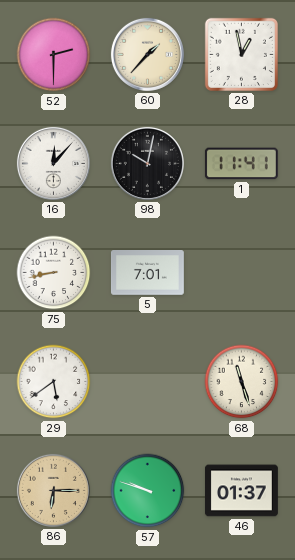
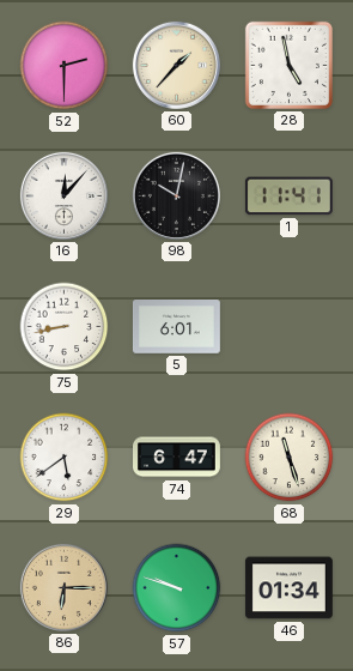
28: 12:58 -> 4:58
5: 7:01 -> 6:01
74: none -> 6:47
46: 01:37 -> 01:34
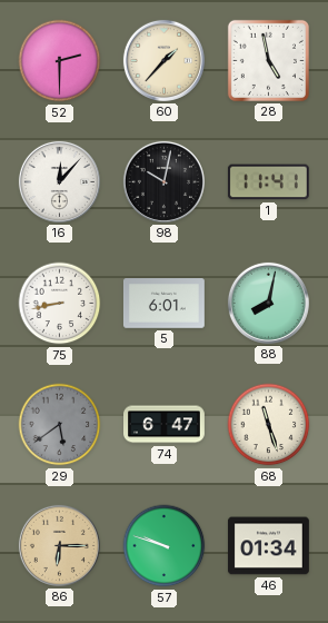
88: none -> 8:02
29 dial: white -> grey
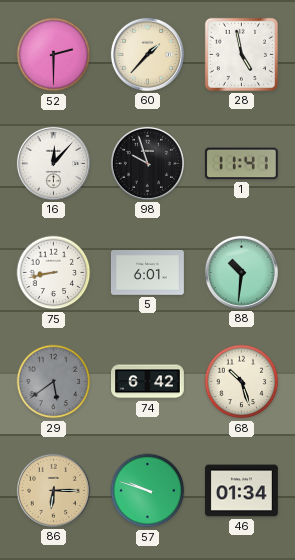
98: 10:02 -> 9:57
88: 8:02 -> 10:31
74: 6:47 -> 6:42
68: 11:27 -> 10:27
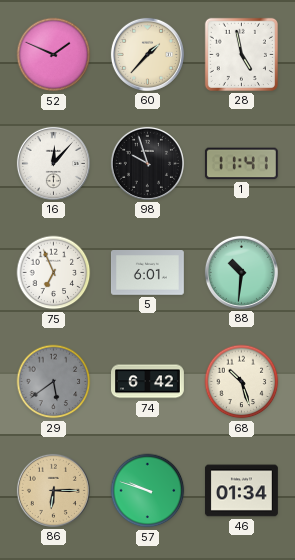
52: 2:30 -> 1:49
75: 8:43 -> 6:56
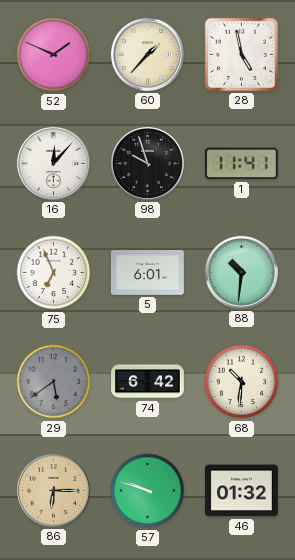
68: 10:27 -> 10:31
46: 01:34 -> 01:32
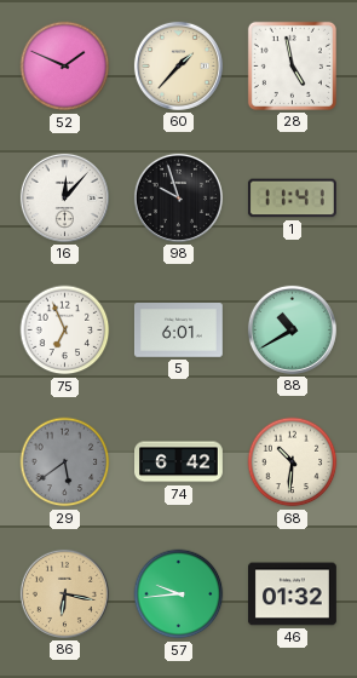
88: 10:31 -> 10:40
86: 6:15 -> 6:17
57: 9:48 -> 9:44
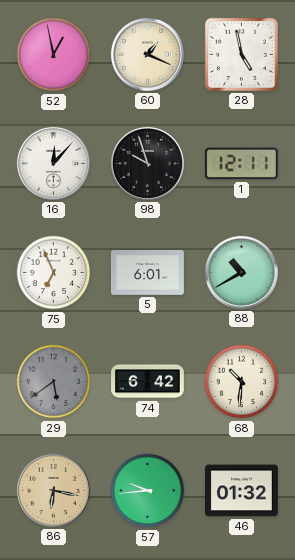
52: 1:49 -> 12:58
60: 1:37 -> 1:19
1: 11:41 -> 12:11
